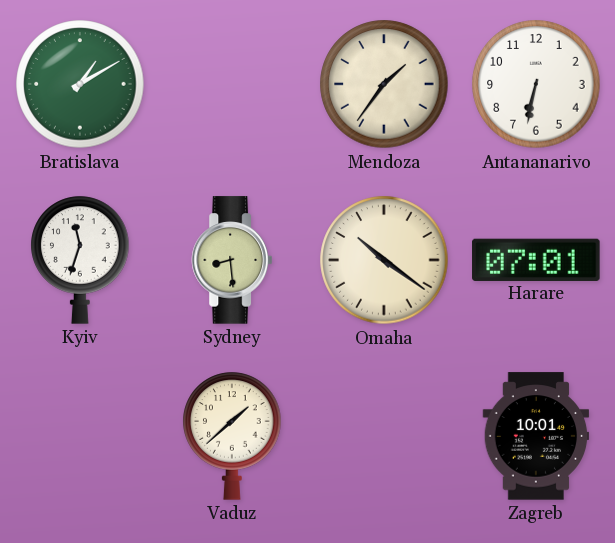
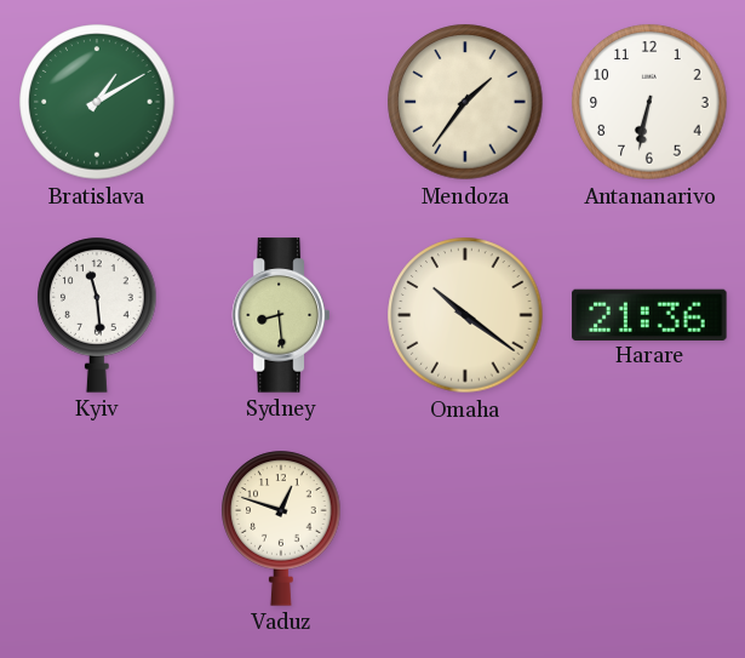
Kyiv: 11:33 -> 11:29
Harare: 07:01 -> 21:36
Vaduz: 1:38 -> 12:48
Zagreb: 10:01 -> none
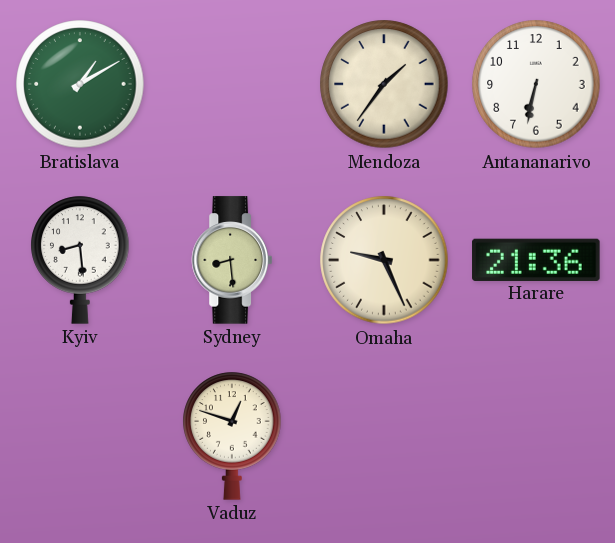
Kyiv: 11:29 -> 8:29
Omaha: 10:21 -> 9:26
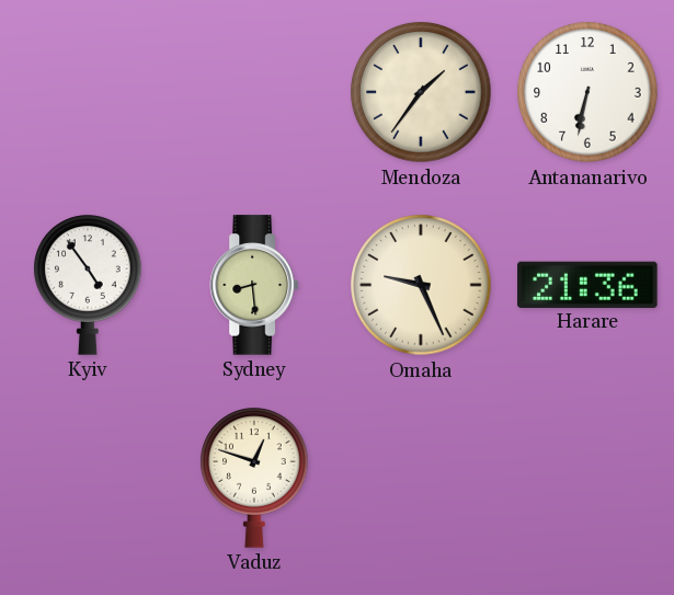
Bratislava: 1:10 -> none
Kyiv: 8:29 -> 4:54
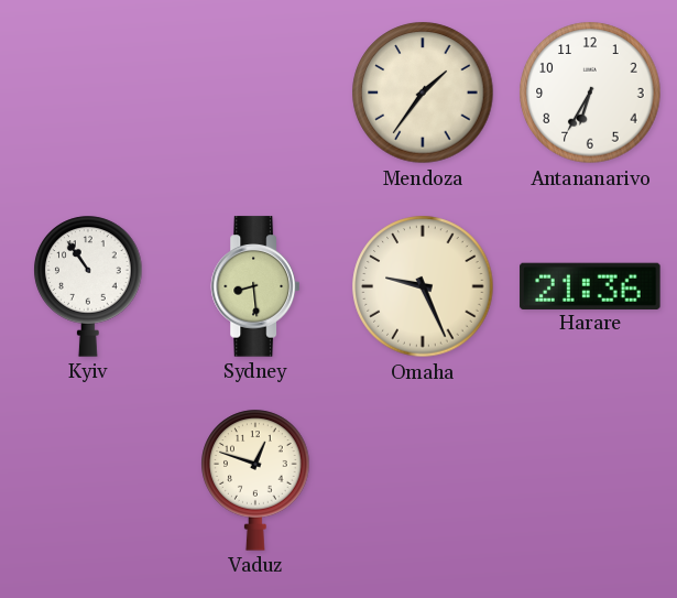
Antananarivo: 6:32 -> 6:35
Kyiv: 4:54 -> 10:54
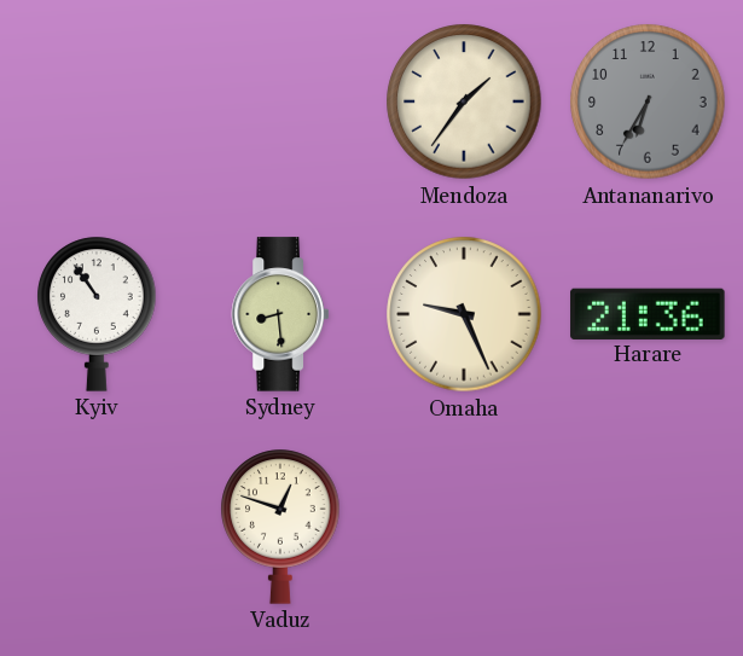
Antananarivo dial: white -> grey
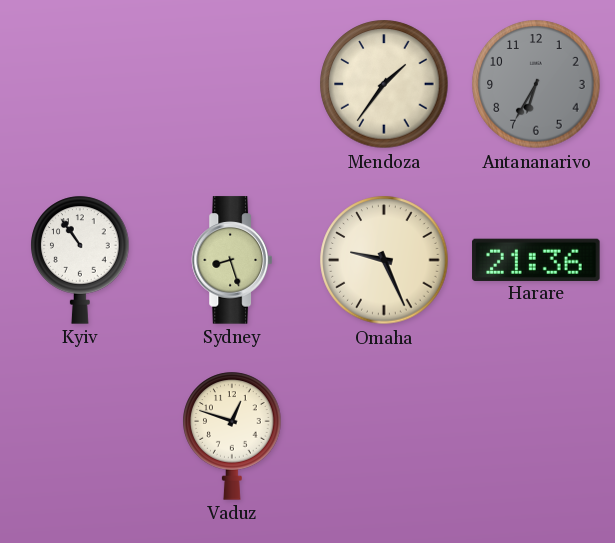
Sydney: 8:29 -> 8:27
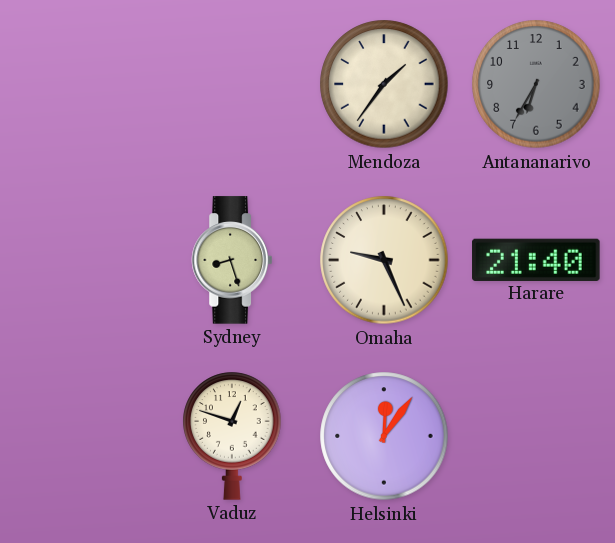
Kyiv: 10:54 -> none
Harare: 21:36 -> 21:40
Helsinki: none -> 12:06
